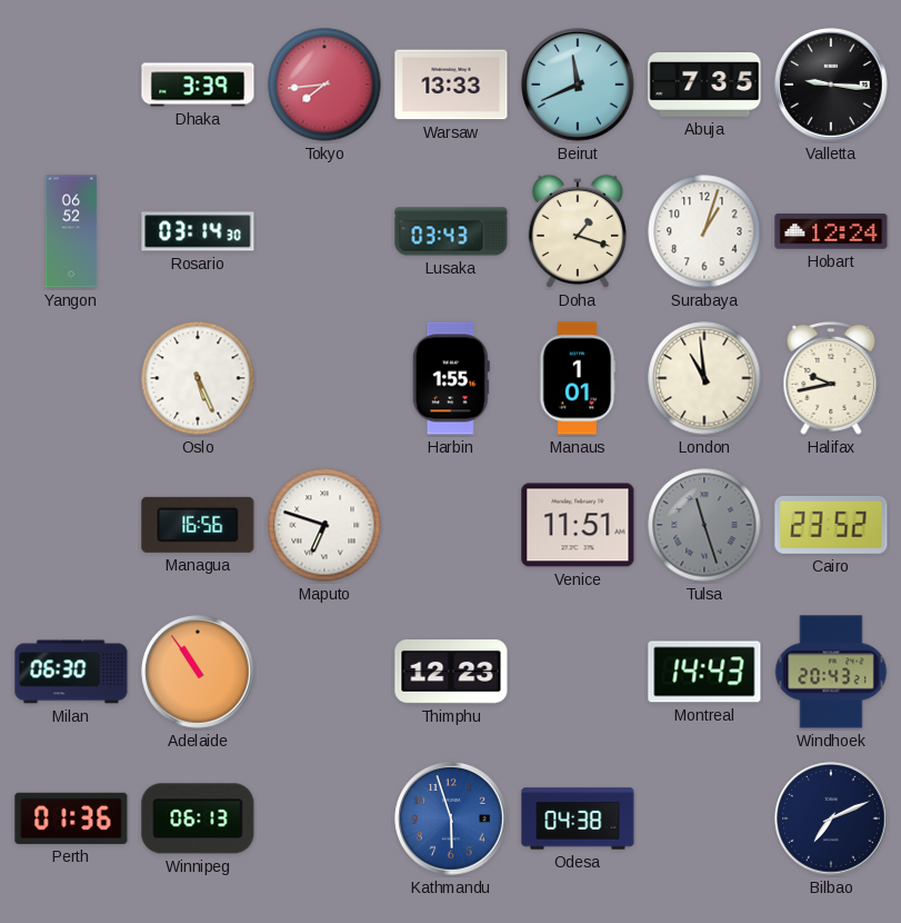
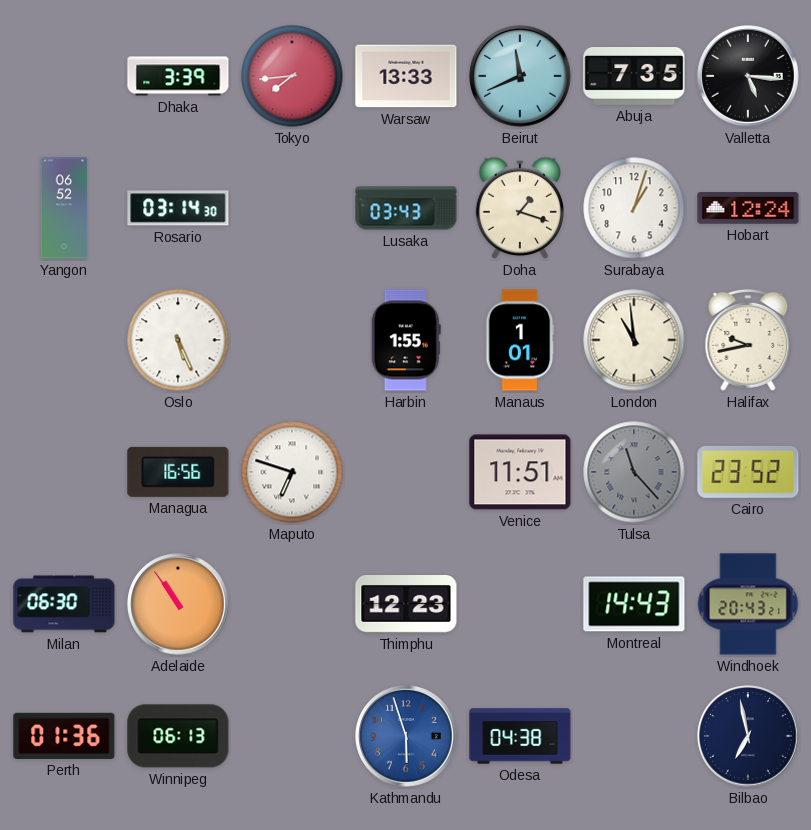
Valletta: 9:16 -> 5:16
Tulsa: 11:27 -> 11:23
Bilbao: 7:11 -> 6:58
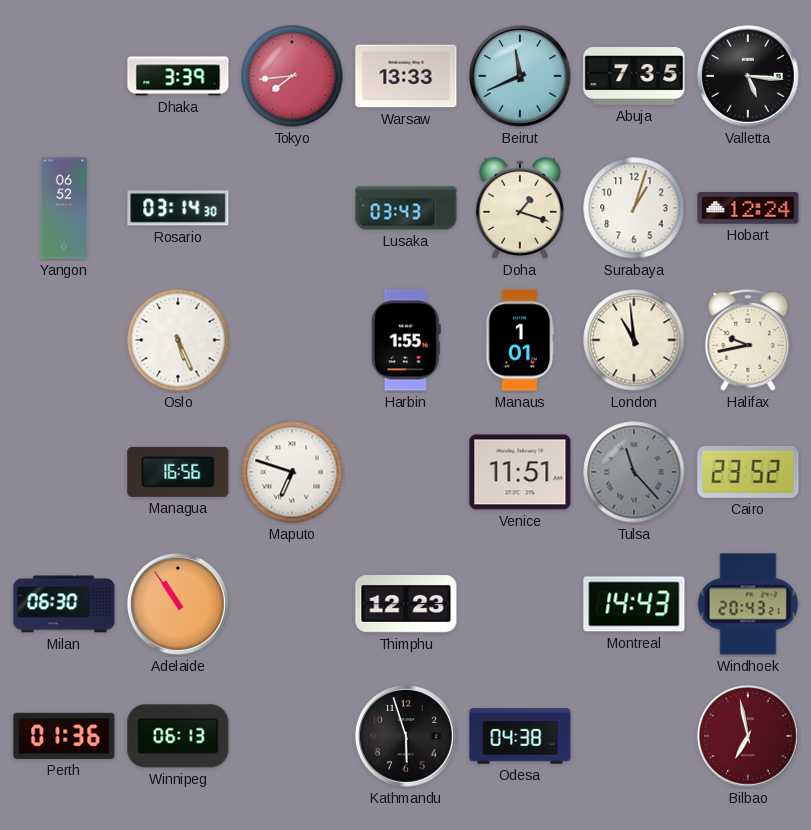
Kathmandu dial: blue -> black
Bilbao dial: navy -> burgundy
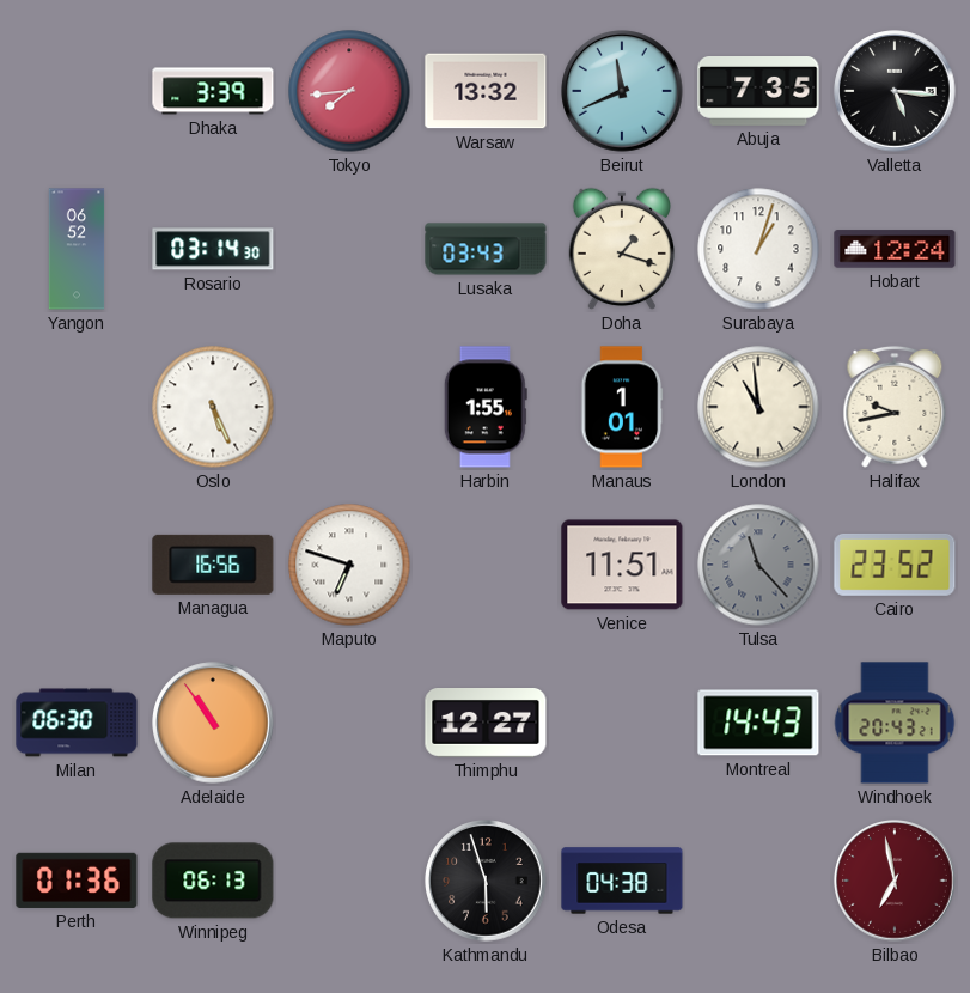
Warsaw: 13:33 -> 13:32
Thimphu: 12:23 -> 12:27
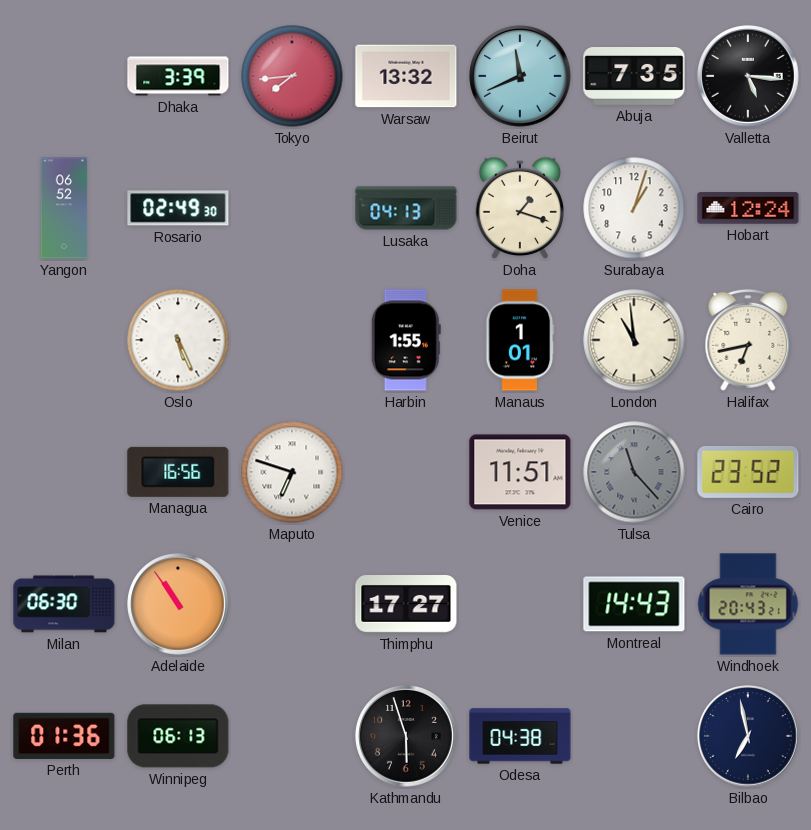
Rosario: 03:14 -> 02:49
Lusaka: 03:43 -> 04:13
Halifax: 9:43 -> 6:43
Thimphu: 12:27 -> 17:27
Bilbao dial: burgundy -> navy
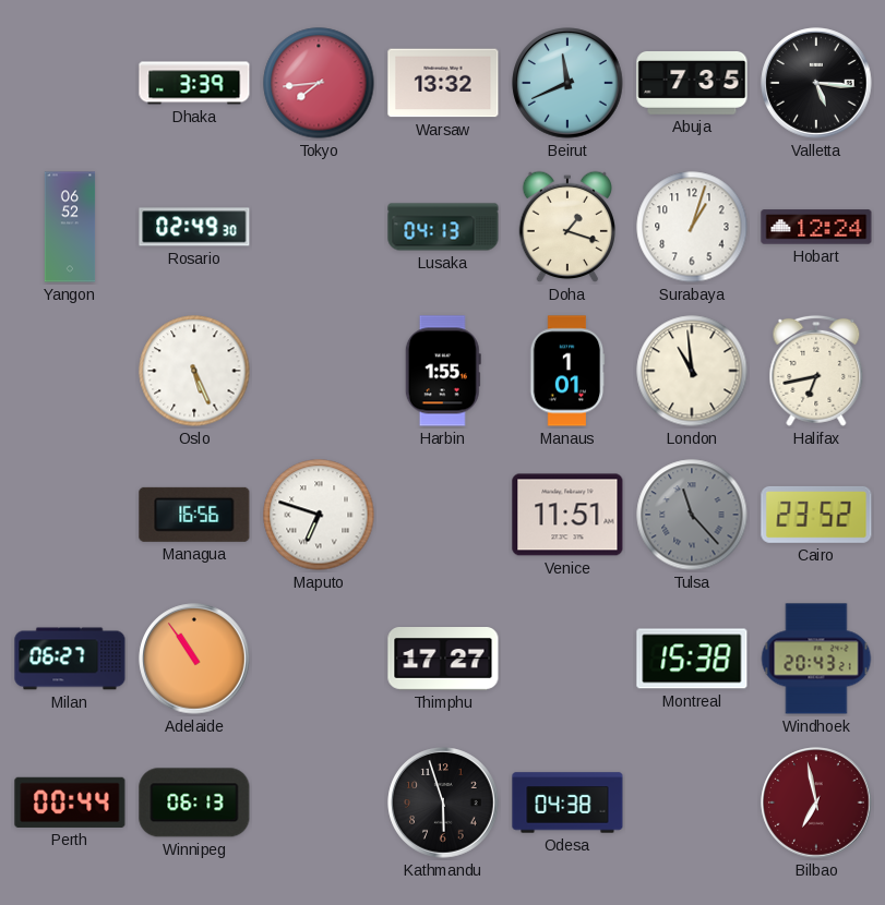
Milan: 06:30 -> 06:27
Montreal: 14:43 -> 15:38
Perth: 01:36 -> 00:44
Bilbao dial: navy -> burgundy
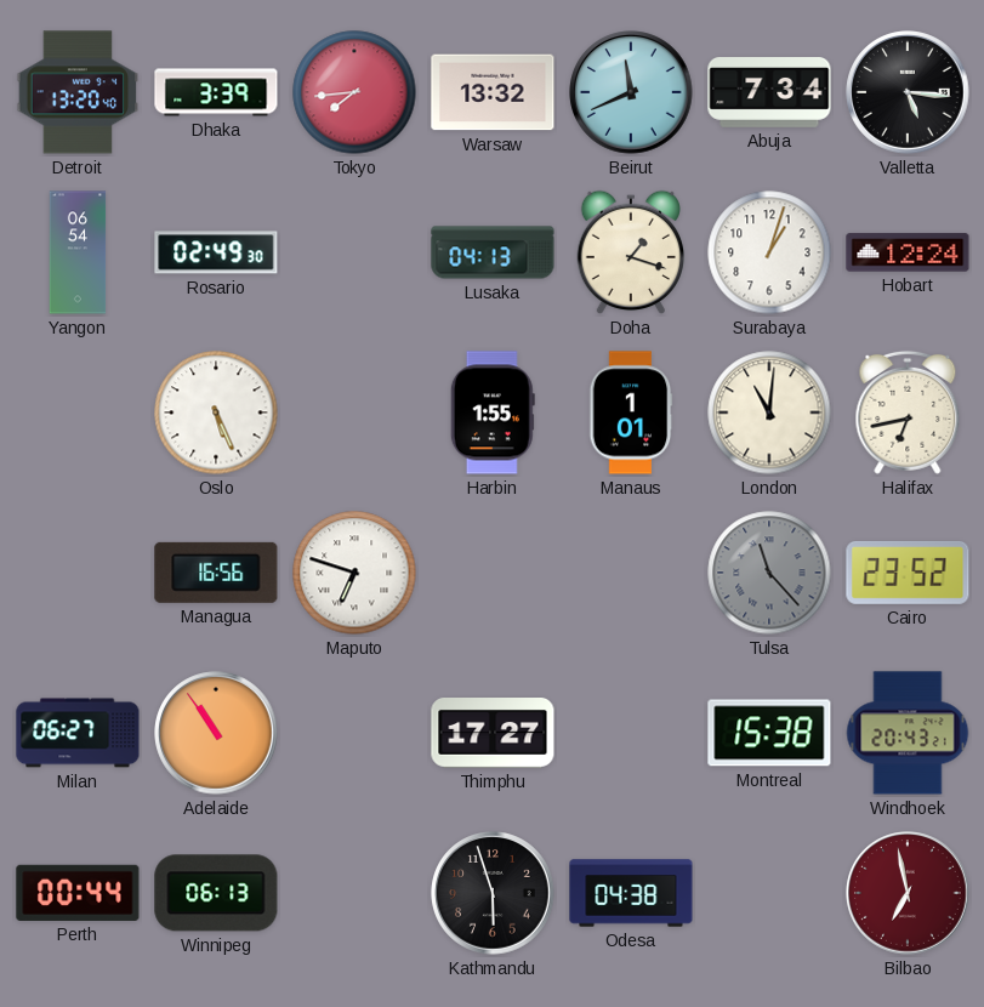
Detroit: none -> 13:20
Abuja: 7:35 -> 7:34
Yangon: 06:52 -> 06:54
London: 10:59 -> 11:01
Venice: 11:51 -> none
